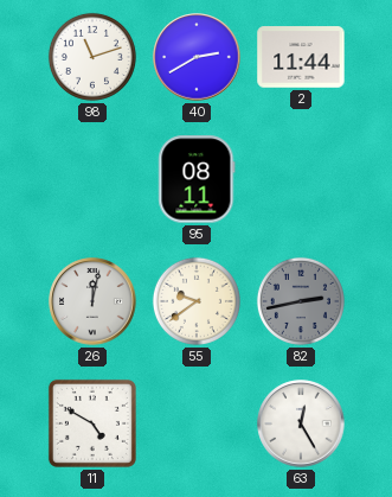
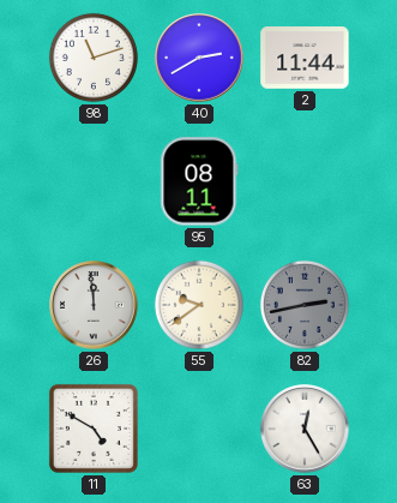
26: 12:02 -> 11:59
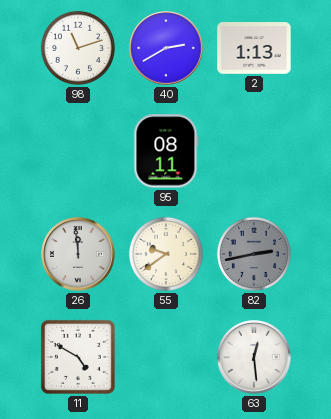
2: 11:44 -> 1:13
63: 12:25 -> 12:29
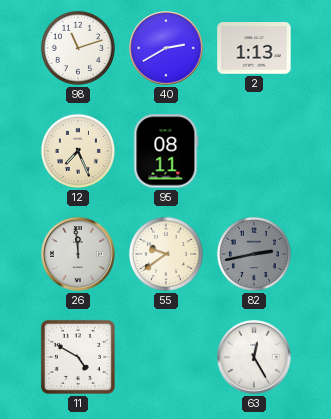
12: none -> 7:26
63: 12:29 -> 12:25
